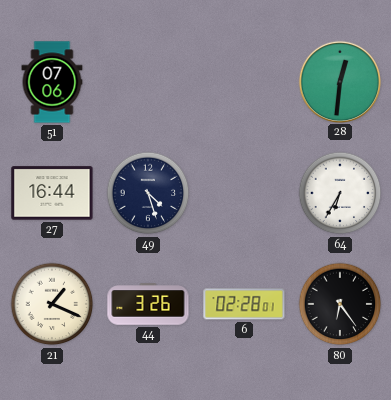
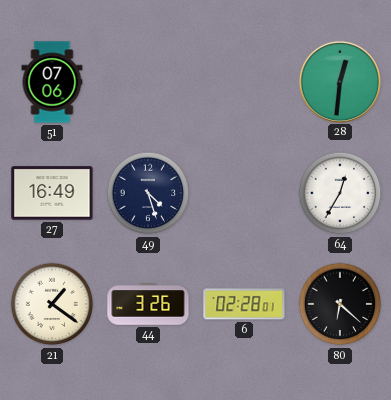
27: 16:44 -> 16:49
64: 6:35 -> 12:35
21: 1:19 -> 1:21
80: 6:24 -> 6:22
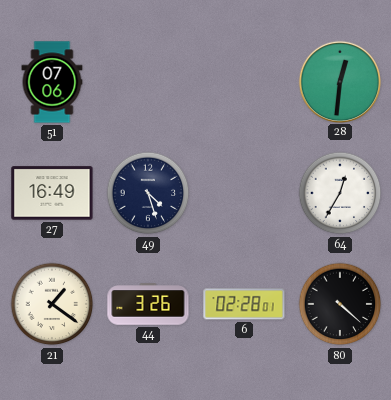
80: 6:22 -> 4:22
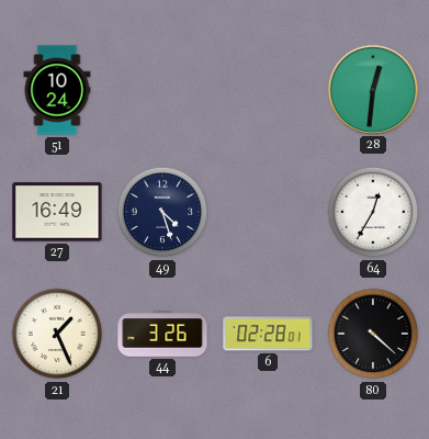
51: 07:06 -> 10:24
21: 1:21 -> 1:26
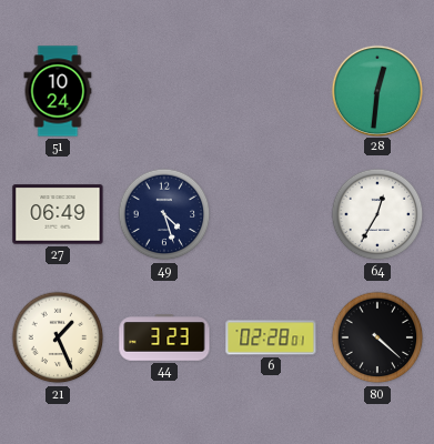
27: 16:49 -> 06:49
44: 3:26 -> 3:23
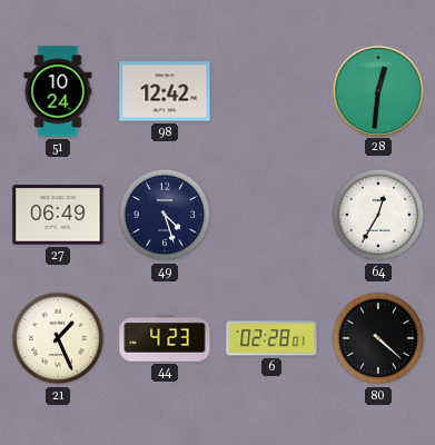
98: none -> 12:42
44: 3:23 -> 4:23
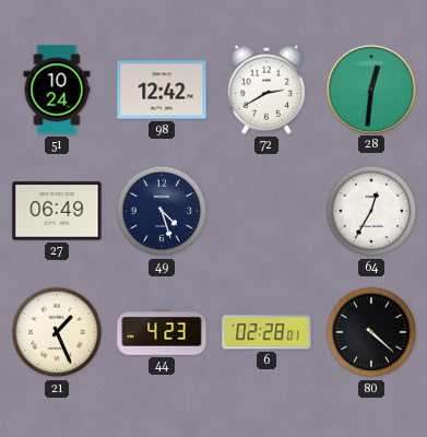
72: none -> 2:40
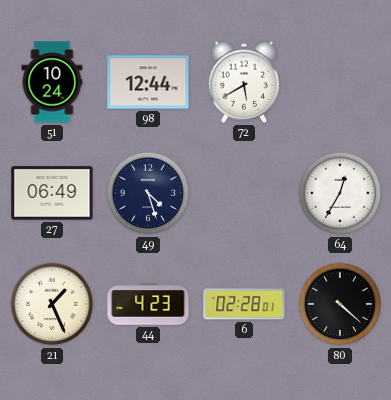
98: 12:42 -> 12:44
72: 2:40 -> 5:40
28: 12:31 -> none
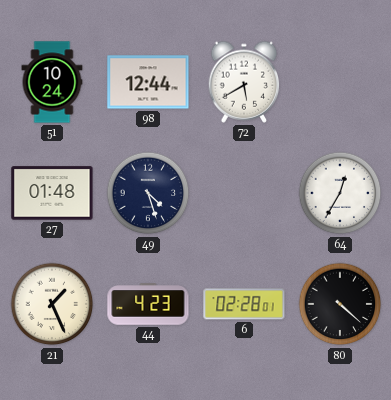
27: 06:49 -> 01:48
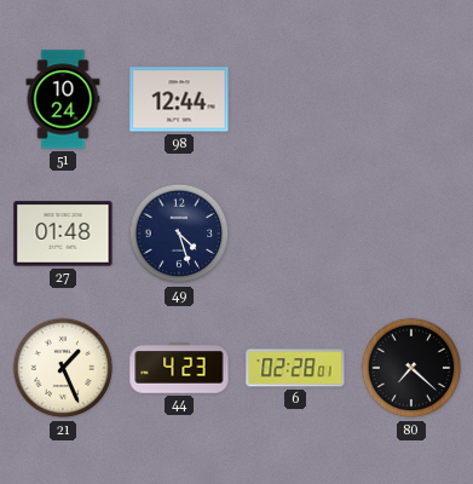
72: 5:40 -> none
64: 12:35 -> none
80: 4:22 -> 7:22
